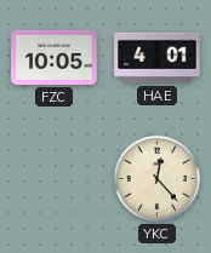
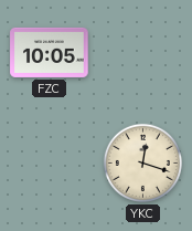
HAE: 4:01 -> none
YKC: 12:23 -> 12:18
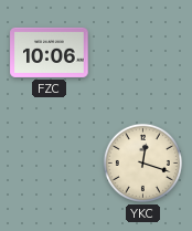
FZC: 10:05 -> 10:06
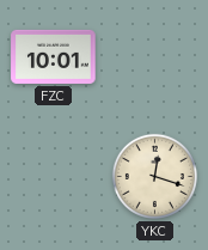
FZC: 10:06 -> 10:01
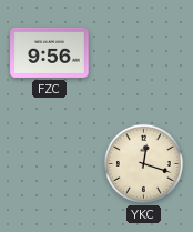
FZC: 10:01 -> 9:56
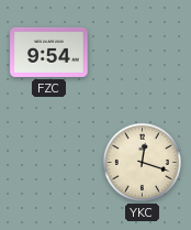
FZC: 9:56 -> 9:54
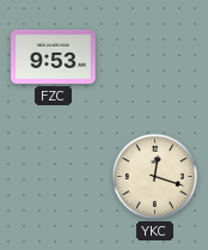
FZC: 9:54 -> 9:53
